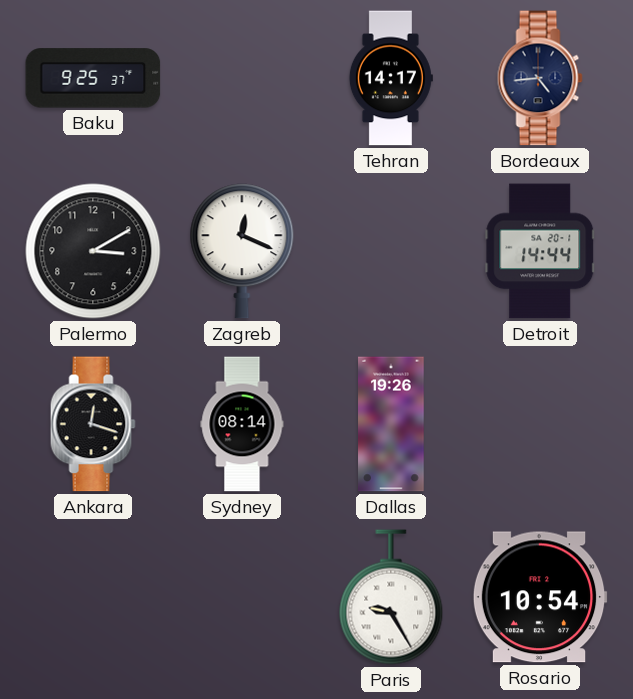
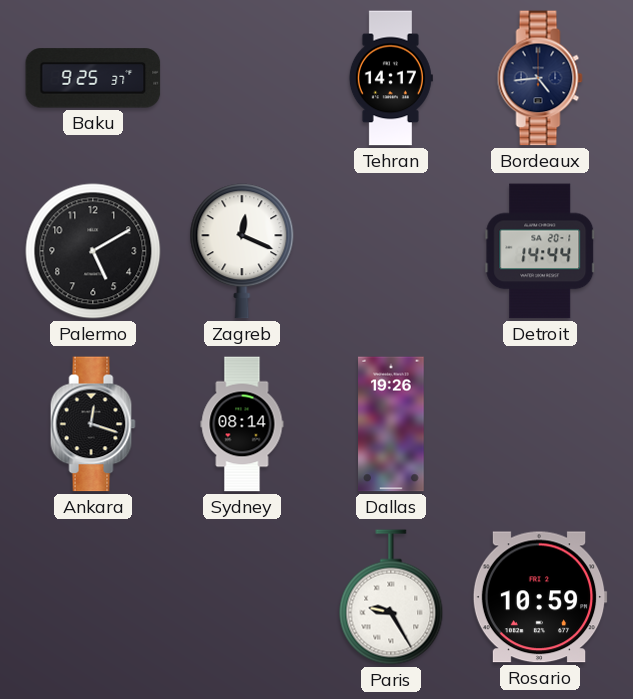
Palermo: 3:10 -> 5:10
Rosario: 10:54 -> 10:59
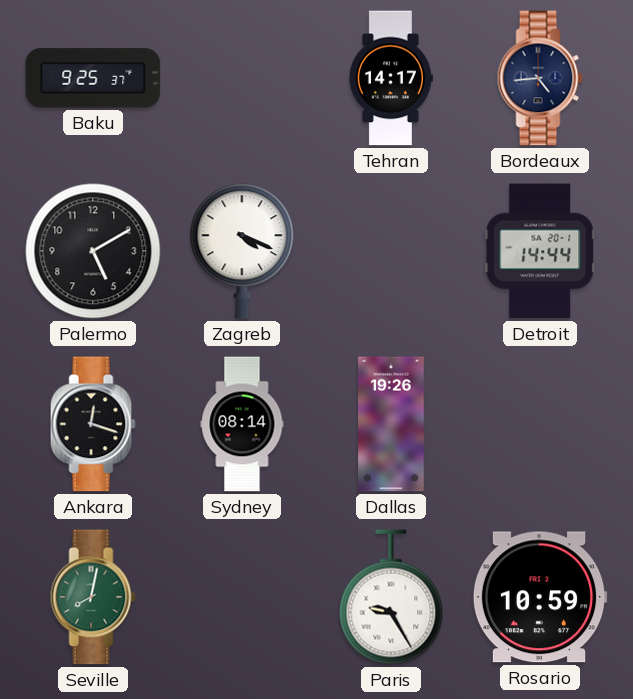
Zagreb: 12:19 -> 4:19
Seville: none -> 8:02
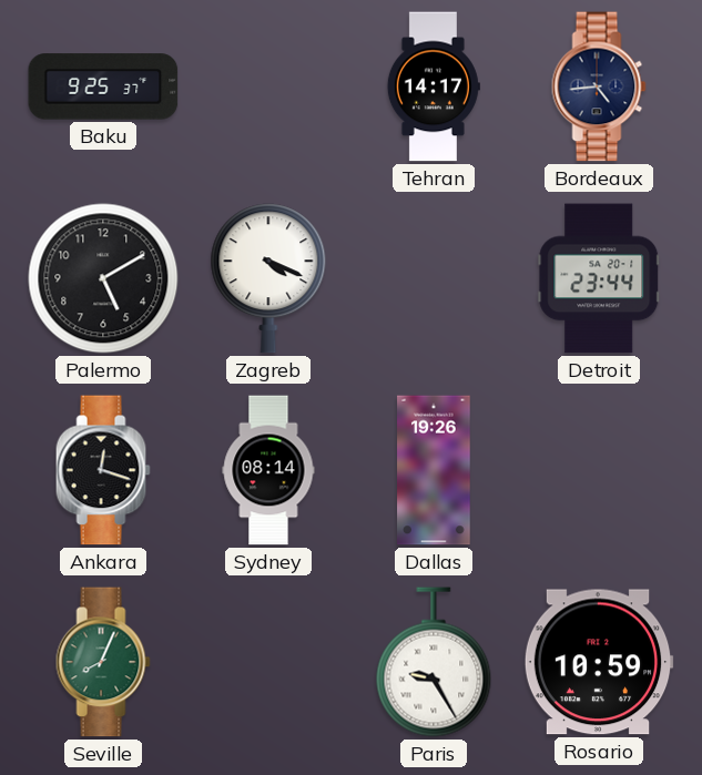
Detroit: 14:44 -> 23:44
Seville: 8:02 -> 8:04
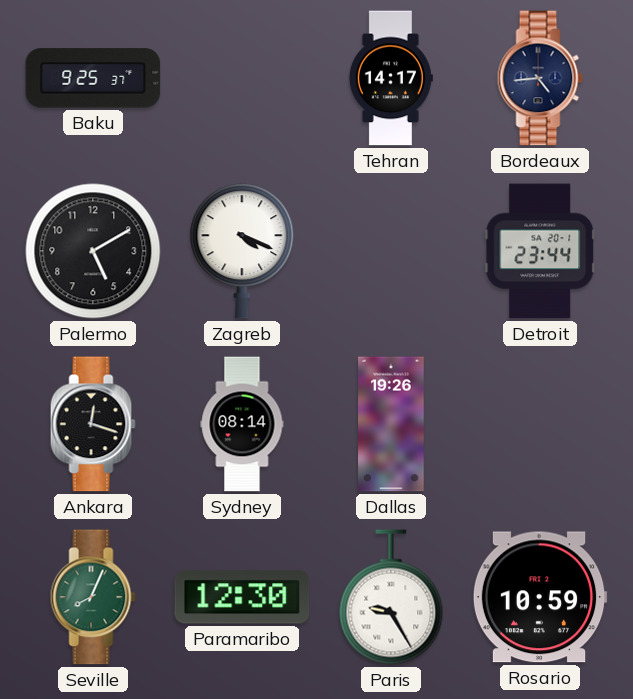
Paramaribo: none -> 12:30
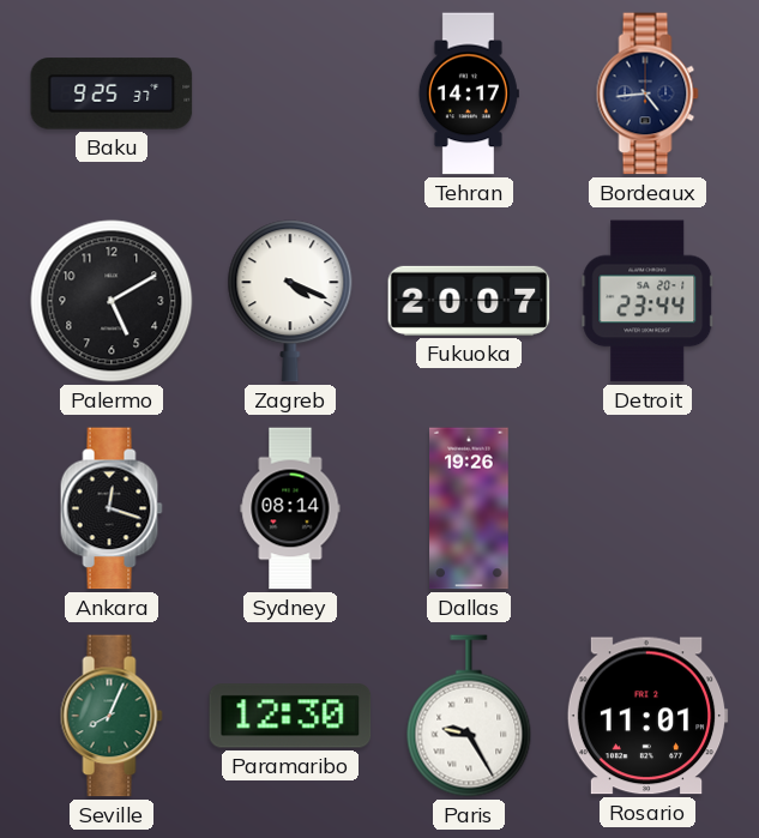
Fukuoka: none -> 20:07
Rosario: 10:59 -> 11:01
